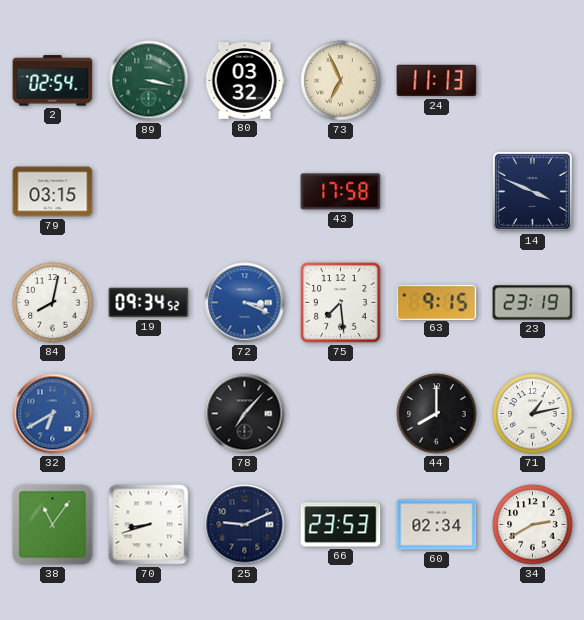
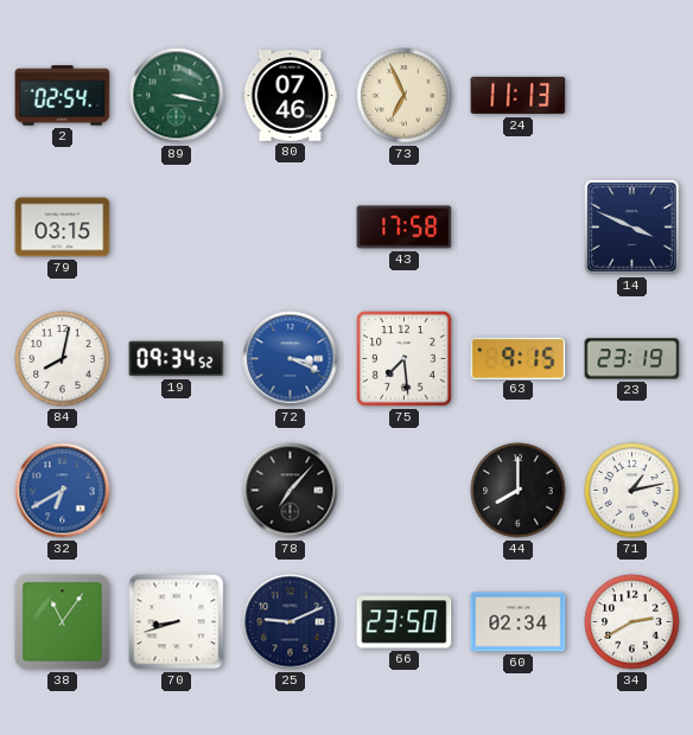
80: 03:32 -> 07:46
66: 23:53 -> 23:50
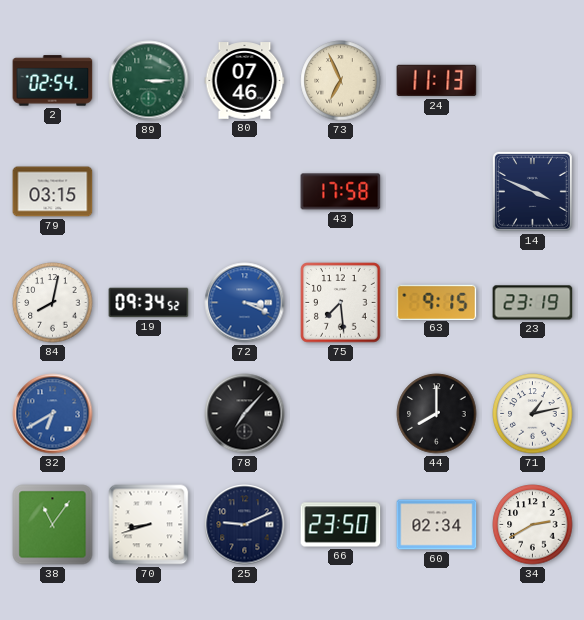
89: 3:17 -> 3:15
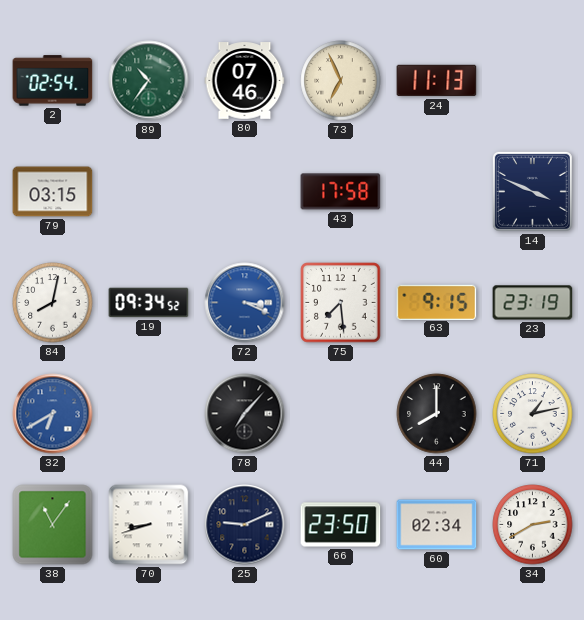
89: 3:15 -> 10:36
